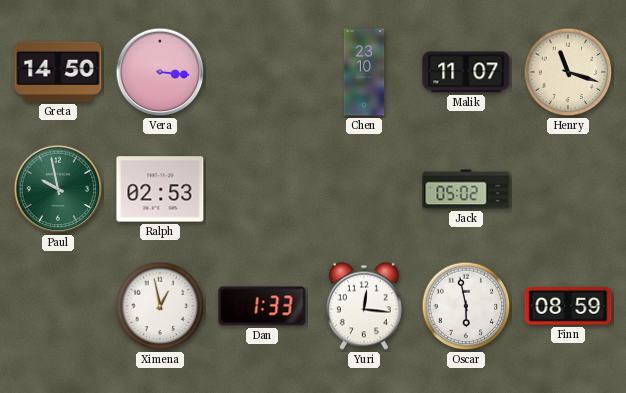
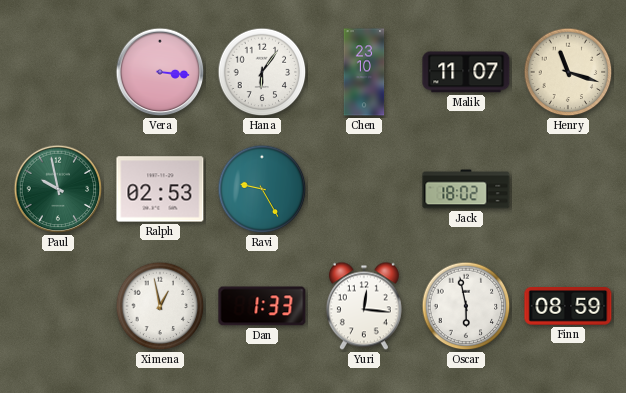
Greta: 14:50 -> none
Hana: none -> 6:06
Ravi: none -> 9:25
Jack: 05:02 -> 18:02
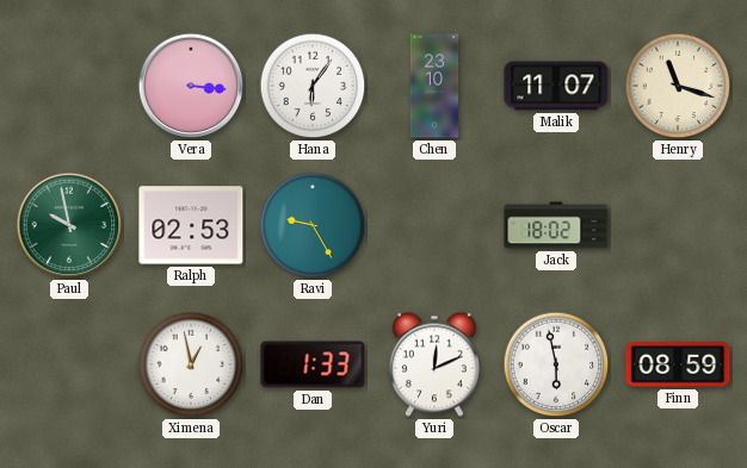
Yuri: 12:16 -> 12:11
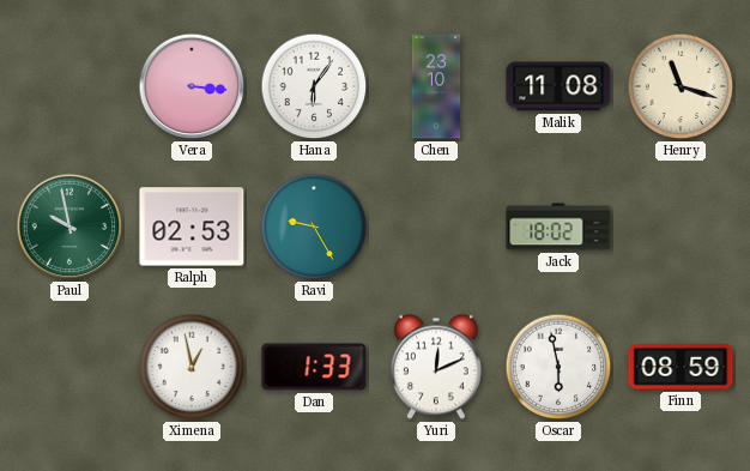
Malik: 11:07 -> 11:08
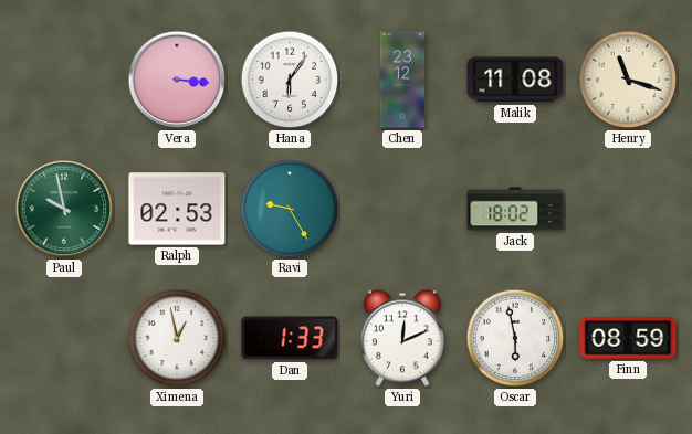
Chen: 23:10 -> 23:12
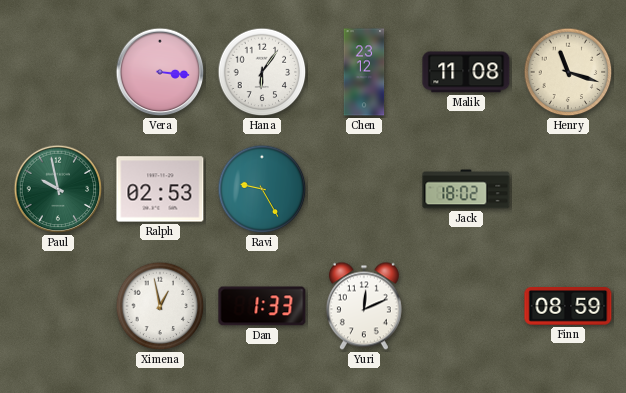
Oscar: 5:58 -> none
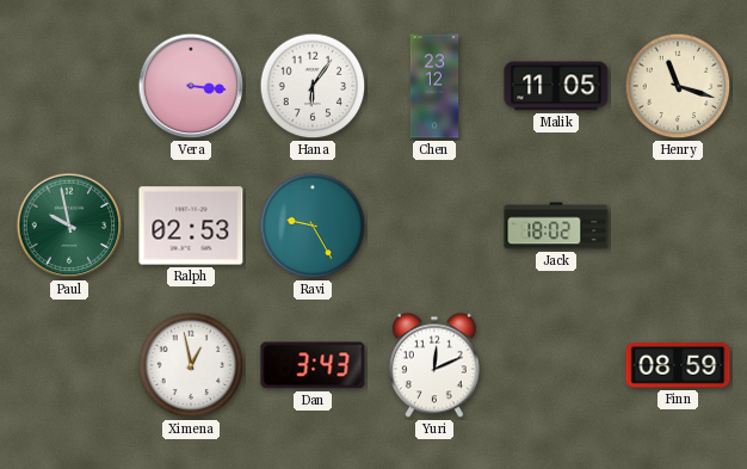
Malik: 11:08 -> 11:05
Dan: 1:33 -> 3:43
